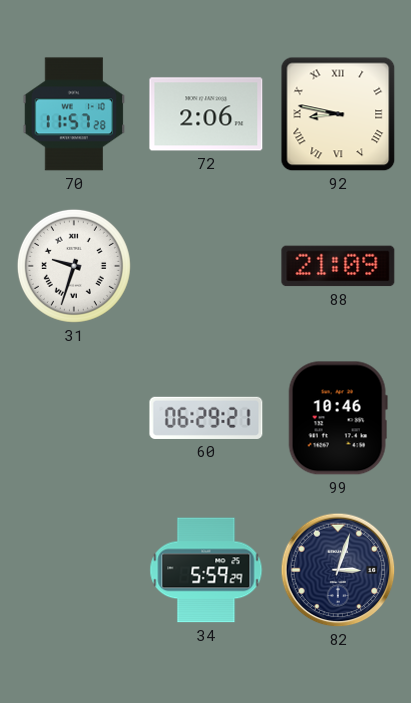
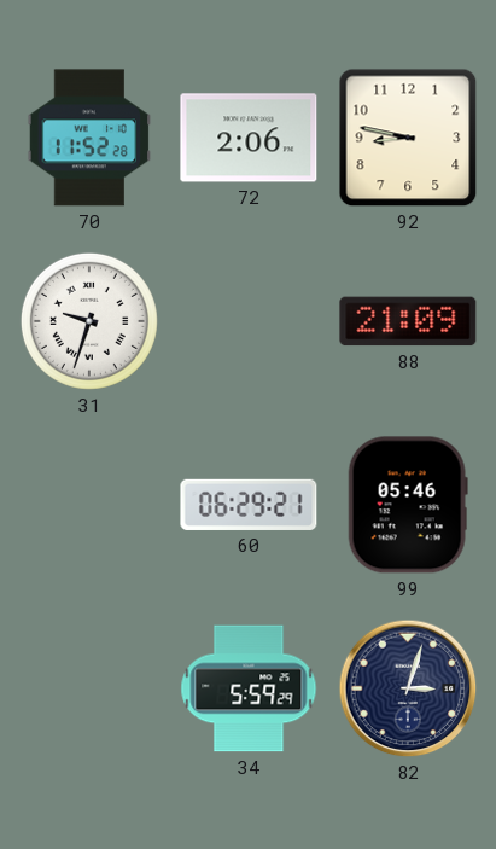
70: 11:57 -> 11:52
92 numerals: Roman -> Arabic
99: 10:46 -> 05:46
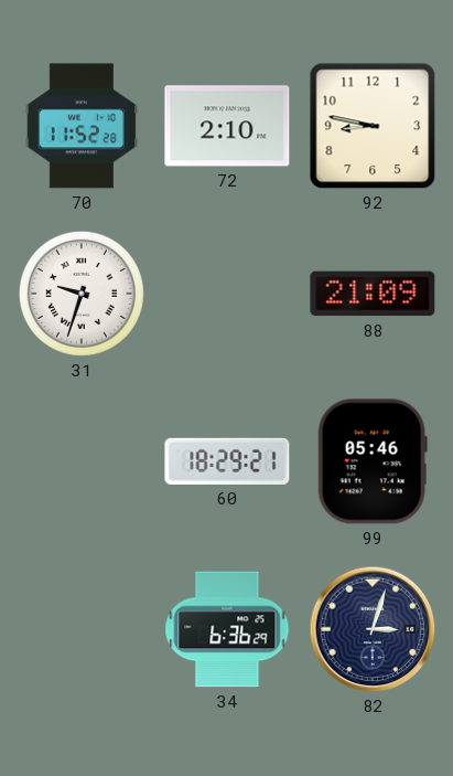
72: 2:06 -> 2:10
60: 06:29 -> 18:29
34: 5:59 -> 6:36
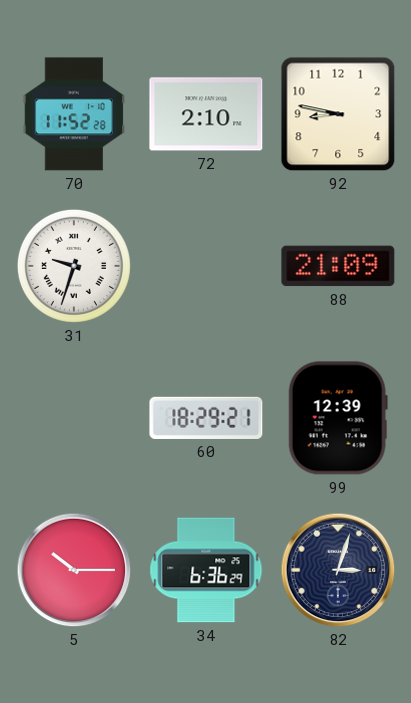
99: 05:46 -> 12:39
5: none -> 10:15
